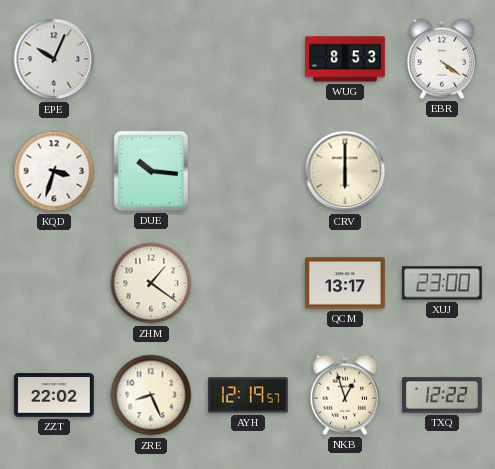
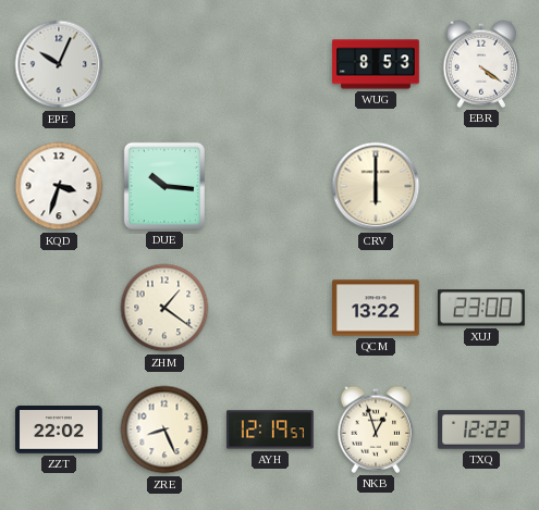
QCM: 13:17 -> 13:22
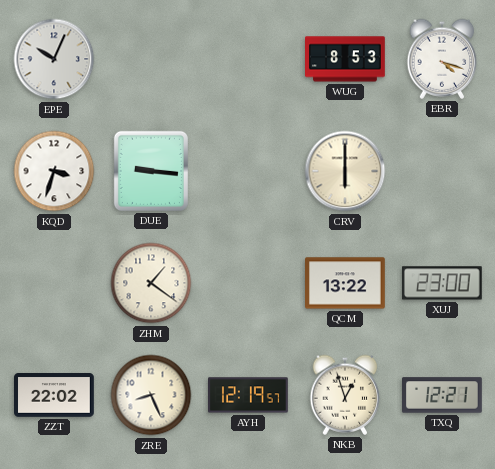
EBR: 4:21 -> 4:18
DUE: 10:16 -> 9:16
TXQ: 12:22 -> 12:21
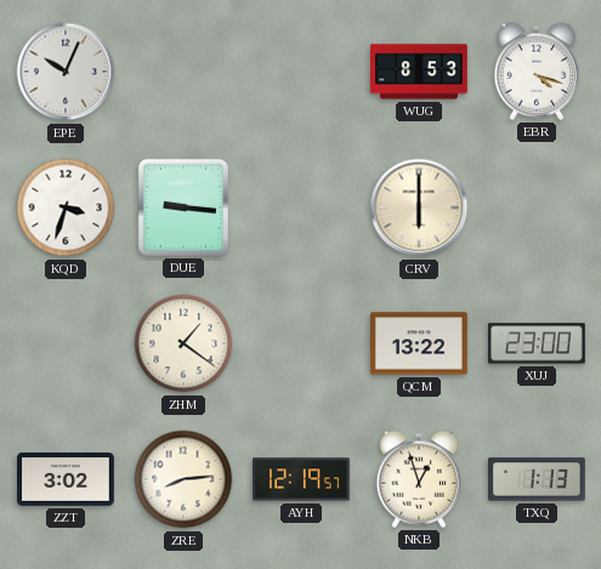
ZZT: 22:02 -> 3:02
ZRE: 8:26 -> 8:14
TXQ: 12:21 -> 1:13
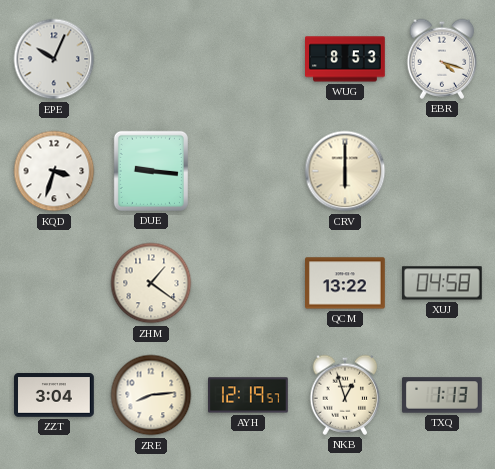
XUJ: 23:00 -> 04:58
ZZT: 3:02 -> 3:04
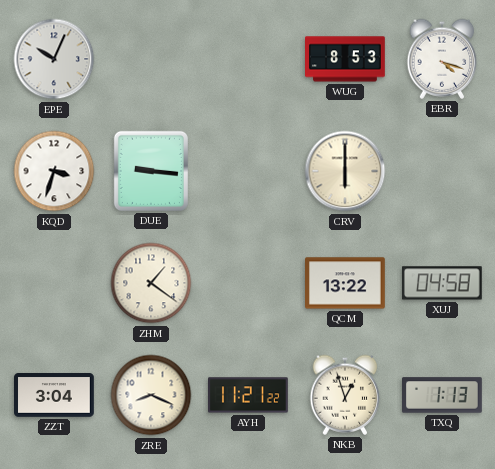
ZRE: 8:14 -> 8:19
AYH: 12:19 -> 11:21
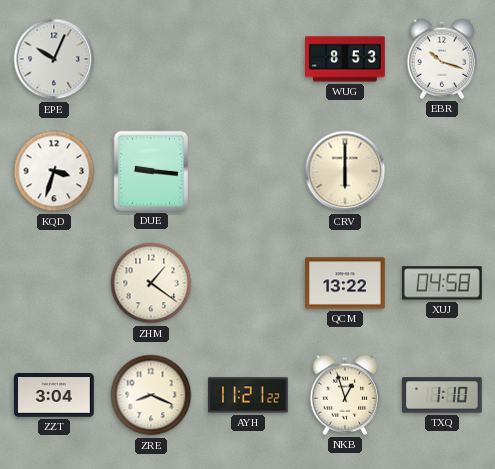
EBR: 4:18 -> 10:18
TXQ: 1:13 -> 1:10
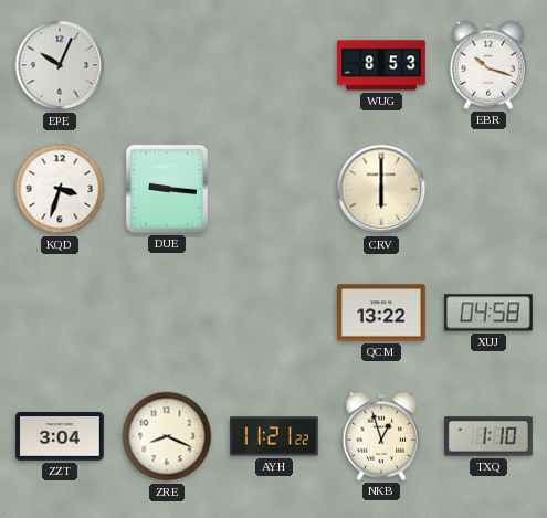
ZHM: 1:21 -> none
